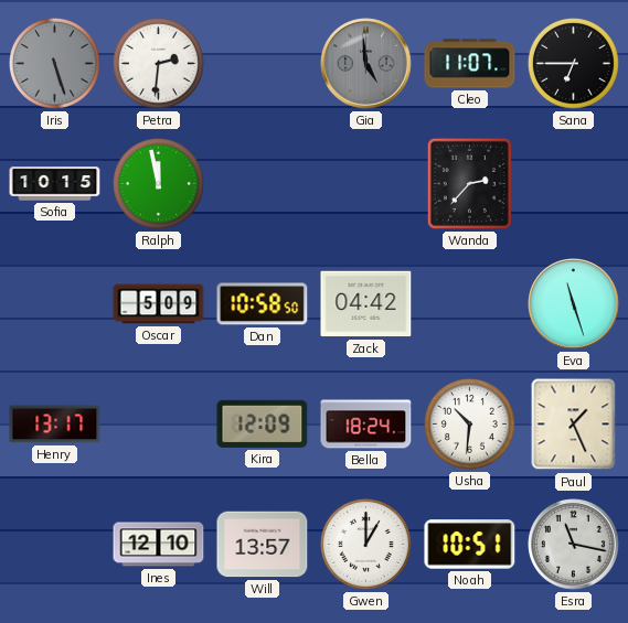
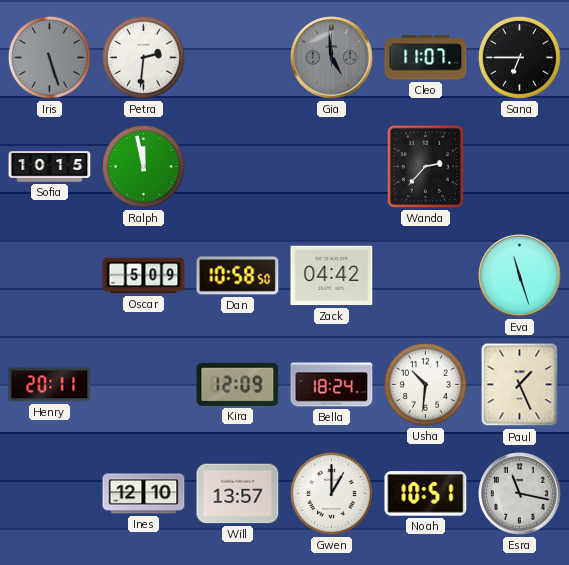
Henry: 13:17 -> 20:11
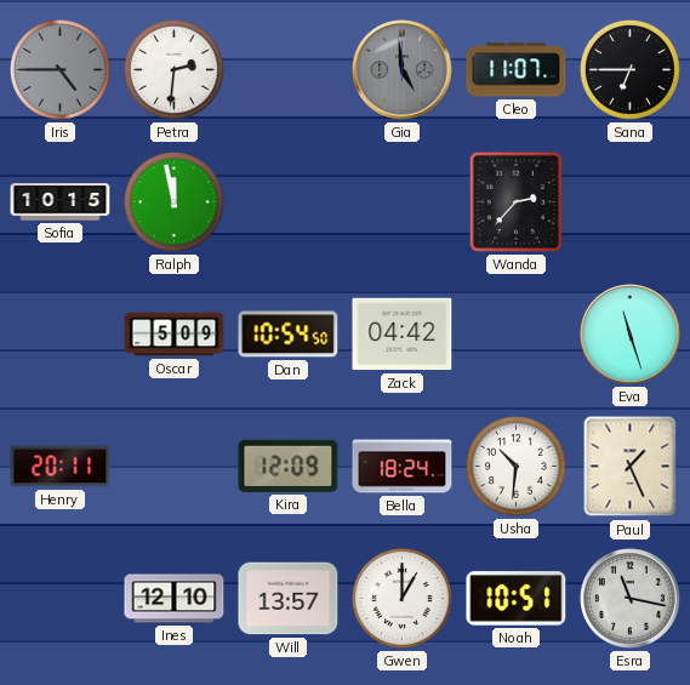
Iris: 5:27 -> 4:45
Dan: 10:58 -> 10:54
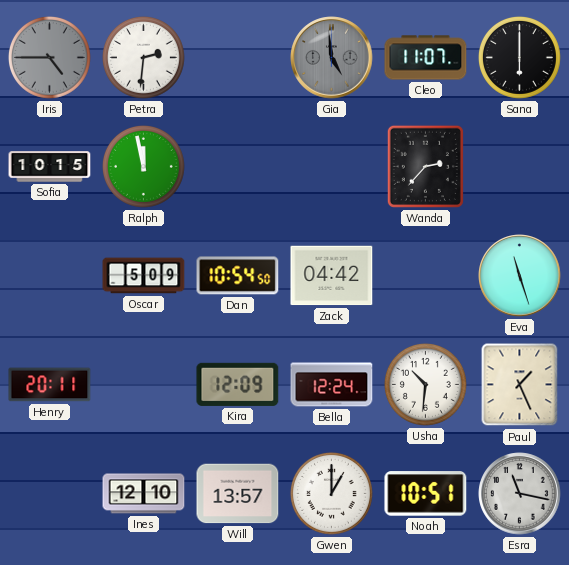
Sana: 6:45 -> 6:00
Bella: 18:24 -> 12:24
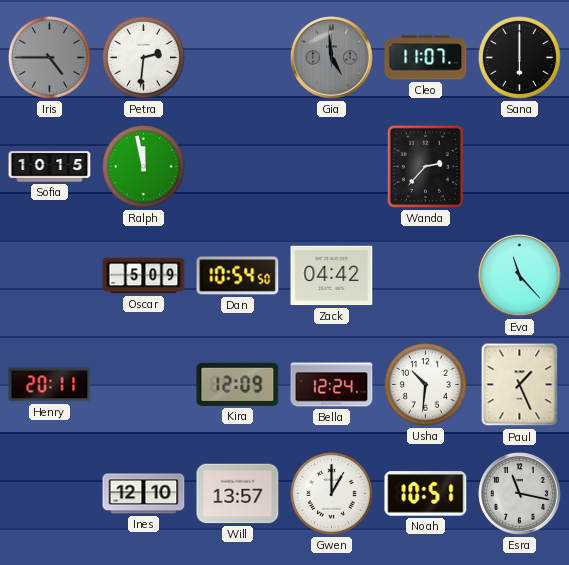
Eva: 11:27 -> 11:23
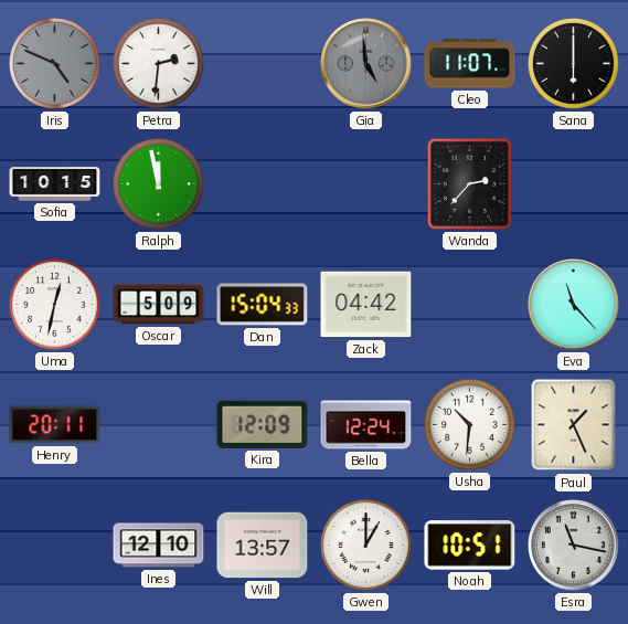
Iris: 4:45 -> 4:49
Uma: none -> 12:32
Dan: 10:54 -> 15:04
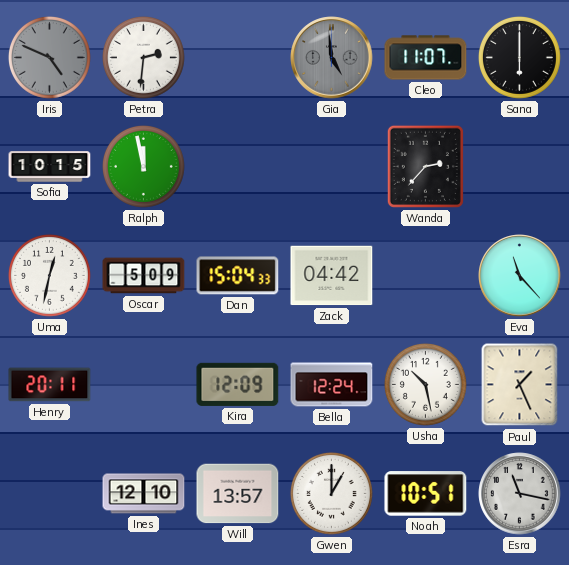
Usha: 10:31 -> 10:28
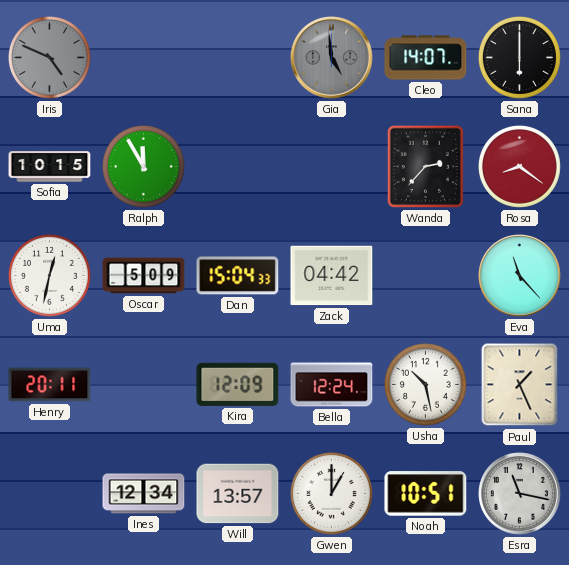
Petra: 2:31 -> none
Cleo: 11:07 -> 14:07
Ralph: 11:58 -> 11:55
Rosa: none -> 8:21
Ines: 12:10 -> 12:34
